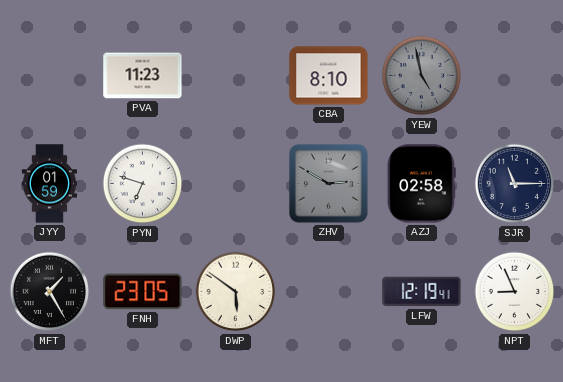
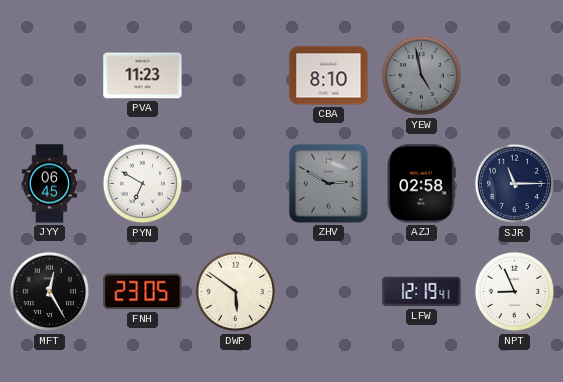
JYY: 01:59 -> 06:45
PYN: 6:48 -> 6:50
MFT: 1:25 -> 12:25
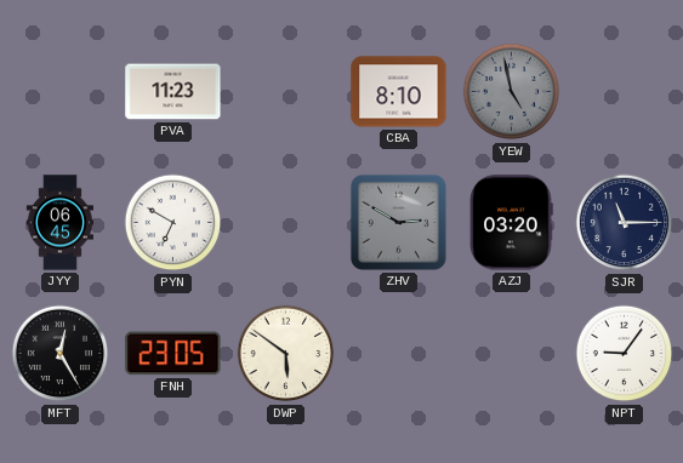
AZJ: 02:58 -> 03:20
LFW: 12:19 -> none
NPT: 8:56 -> 9:06
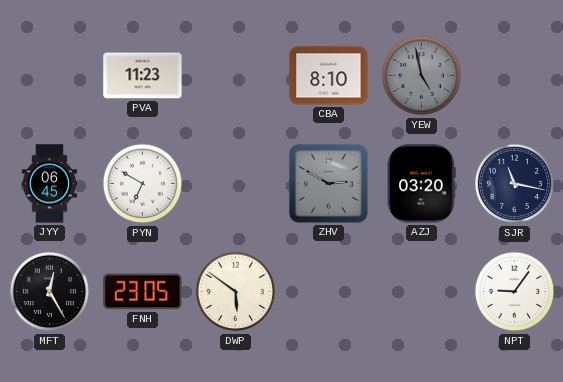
SJR: 11:15 -> 11:17
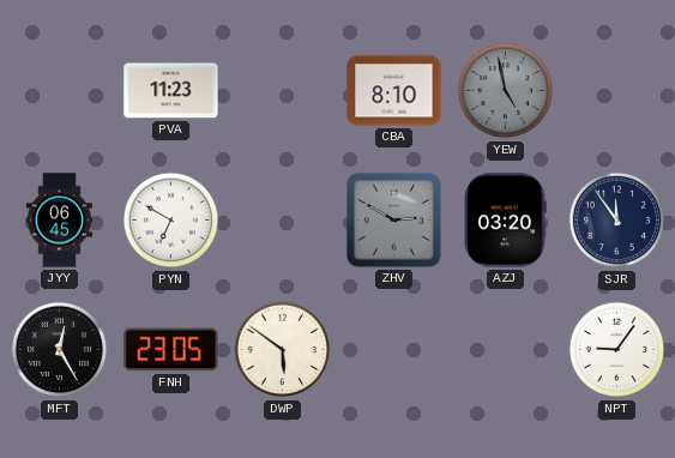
SJR: 11:17 -> 11:54
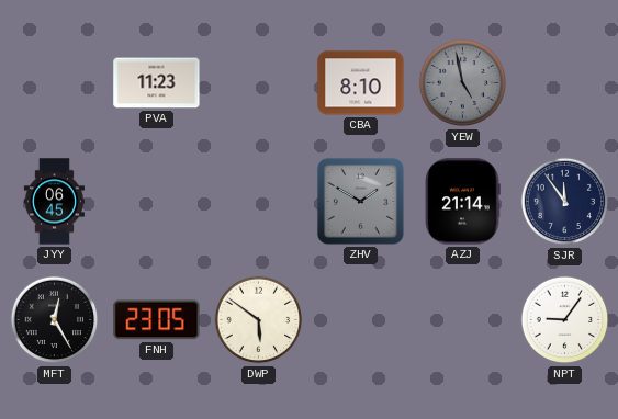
PYN: 6:50 -> none
ZHV: 2:50 -> 1:50
AZJ: 03:20 -> 21:14
